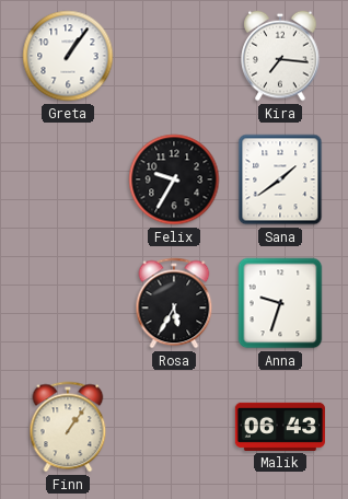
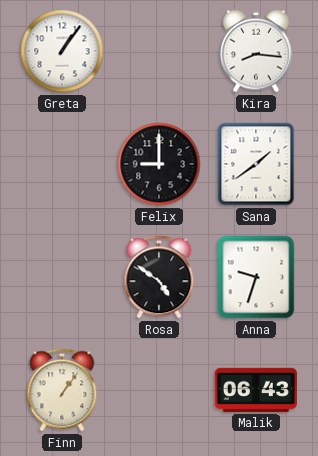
Kira: 7:16 -> 8:16
Felix: 9:35 -> 9:00
Rosa: 5:35 -> 4:51
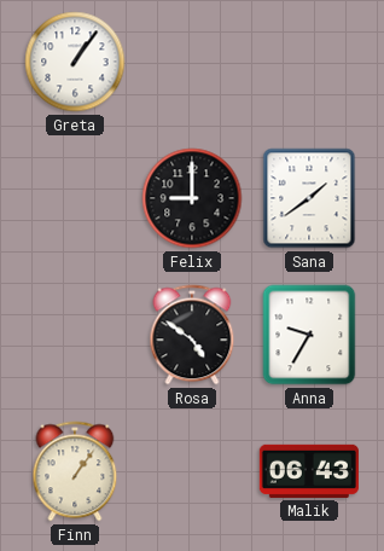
Kira: 8:16 -> none
Anna: 9:33 -> 9:35
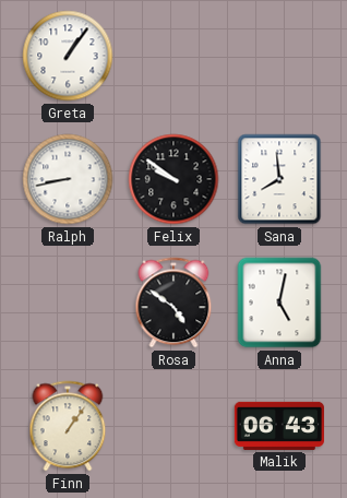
Ralph: none -> 8:43
Felix: 9:00 -> 9:51
Sana: 1:39 -> 7:59
Anna: 9:35 -> 5:02
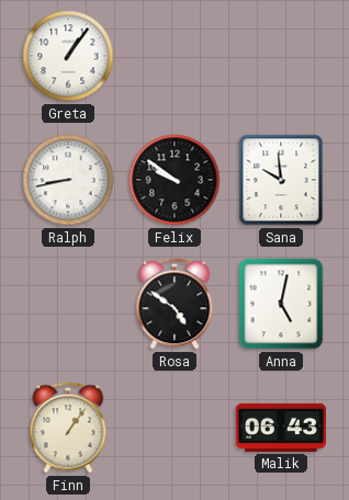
Sana: 7:59 -> 9:59
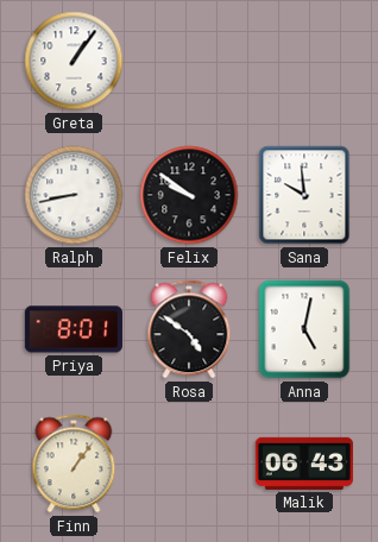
Priya: none -> 8:01
